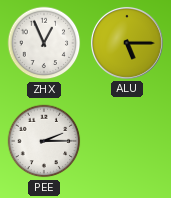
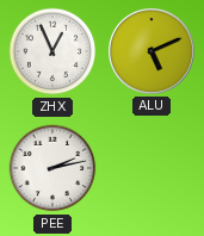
ALU: 5:15 -> 5:11
PEE: 2:15 -> 2:13
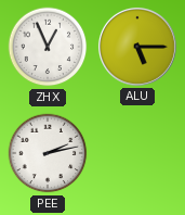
ALU: 5:11 -> 5:15
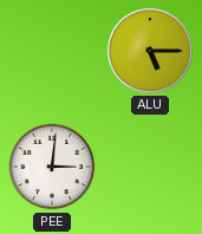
ZHX: 12:56 -> none
PEE: 2:13 -> 3:01
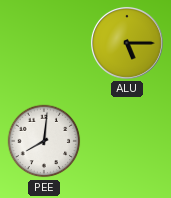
PEE: 3:01 -> 8:01
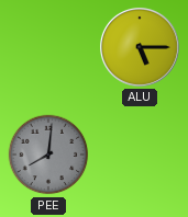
PEE dial: white -> grey
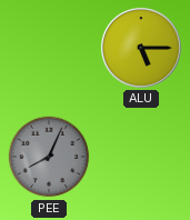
PEE: 8:01 -> 8:04
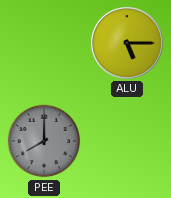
PEE: 8:04 -> 8:00
